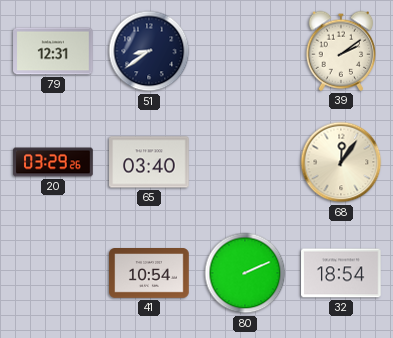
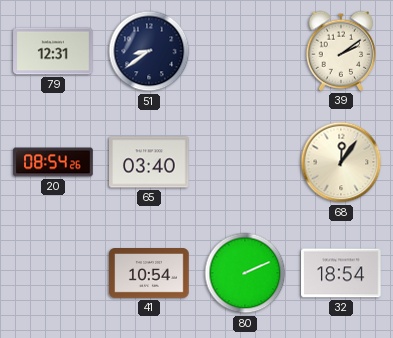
20: 03:29 -> 08:54
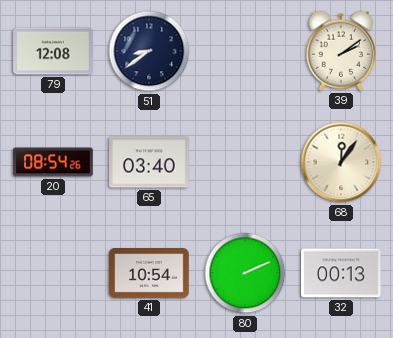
79: 12:31 -> 12:08
32: 18:54 -> 00:13
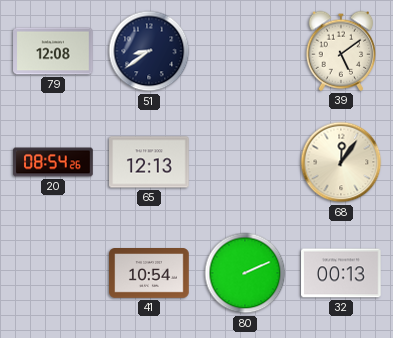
39: 2:09 -> 5:09
65: 03:40 -> 12:13
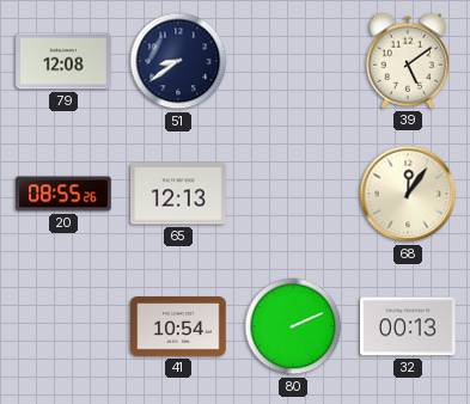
20: 08:54 -> 08:55
